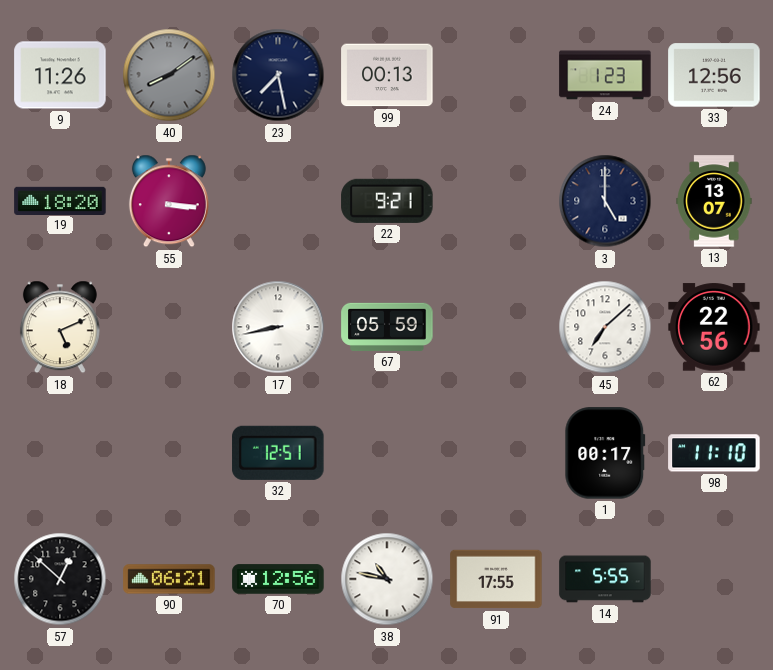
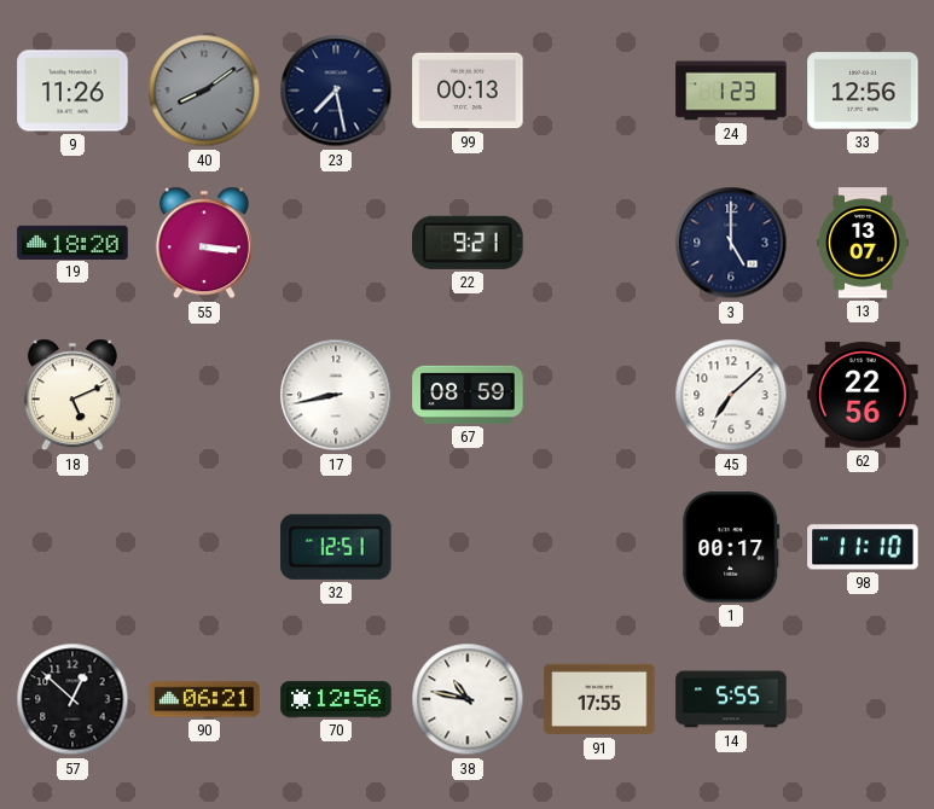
67: 05:59 -> 08:59
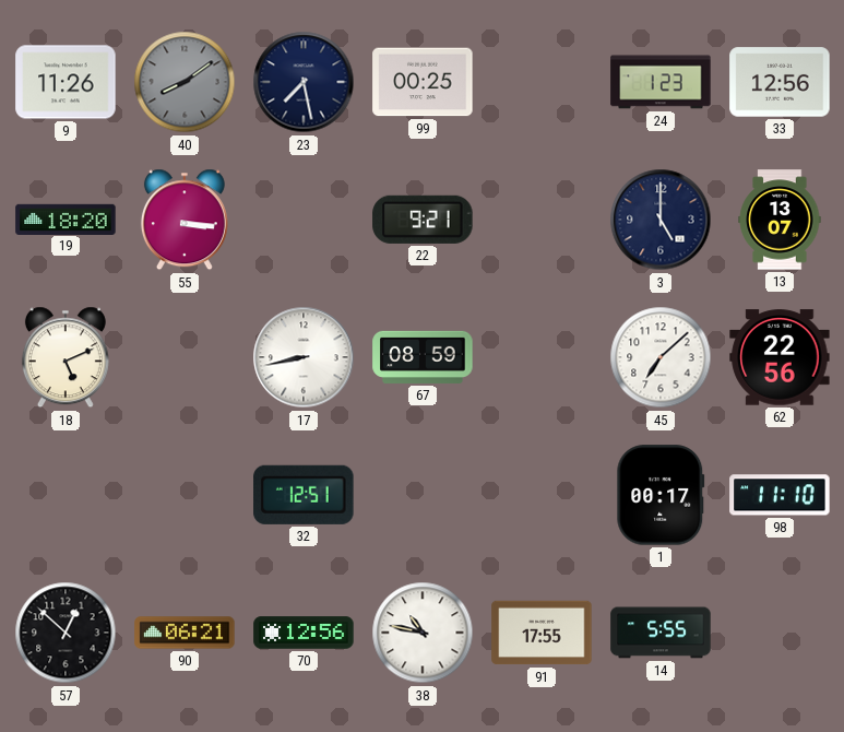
99: 00:13 -> 00:25
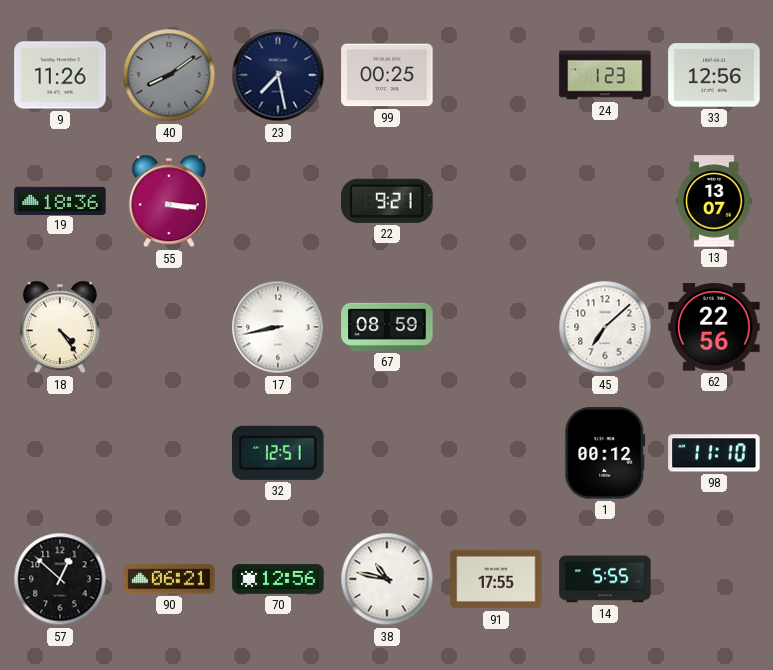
19: 18:20 -> 18:36
3: 5:00 -> none
18: 5:11 -> 4:24
1: 00:17 -> 00:12
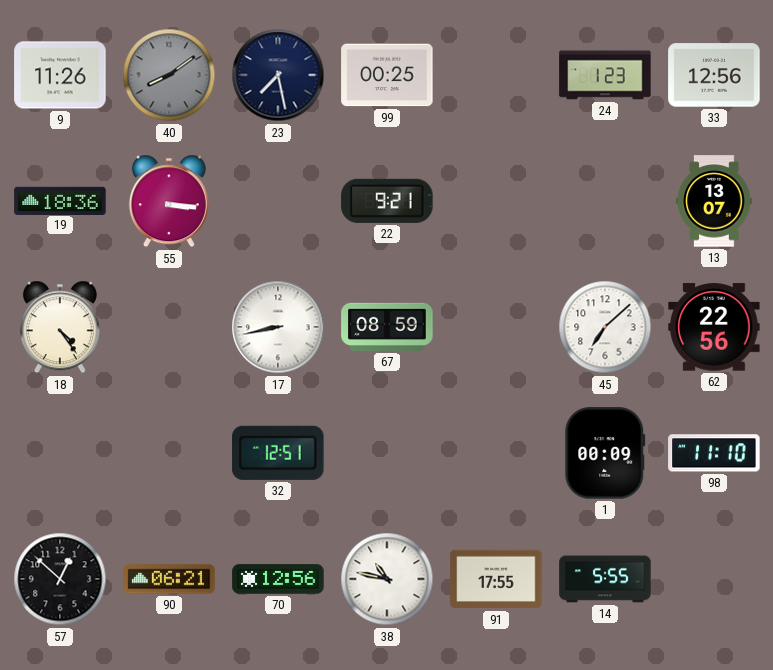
1: 00:12 -> 00:09
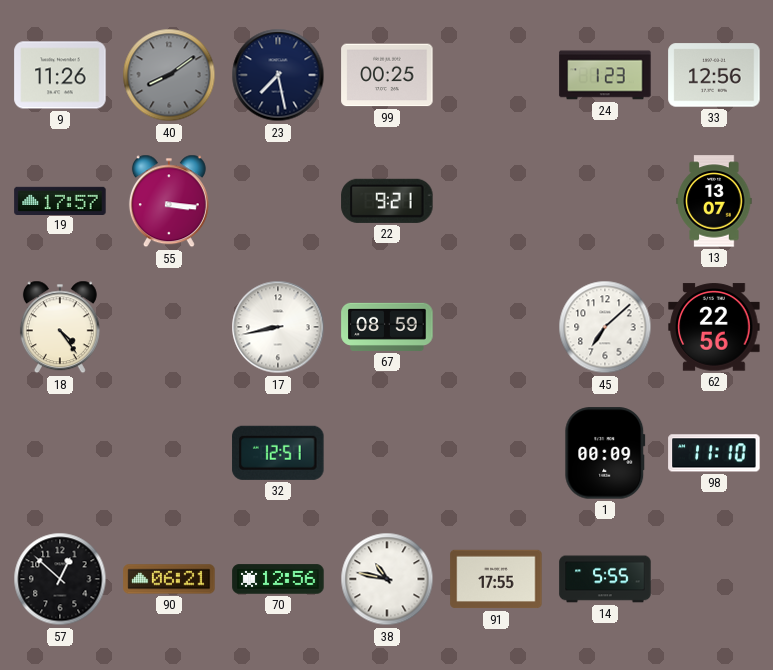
19: 18:36 -> 17:57
